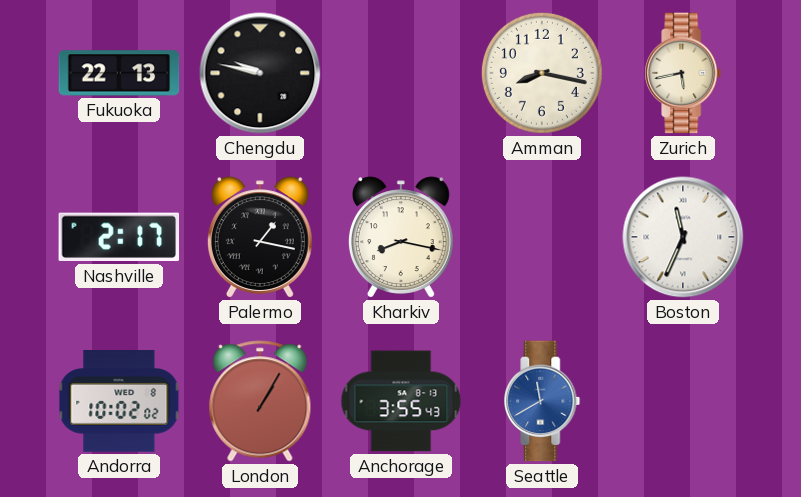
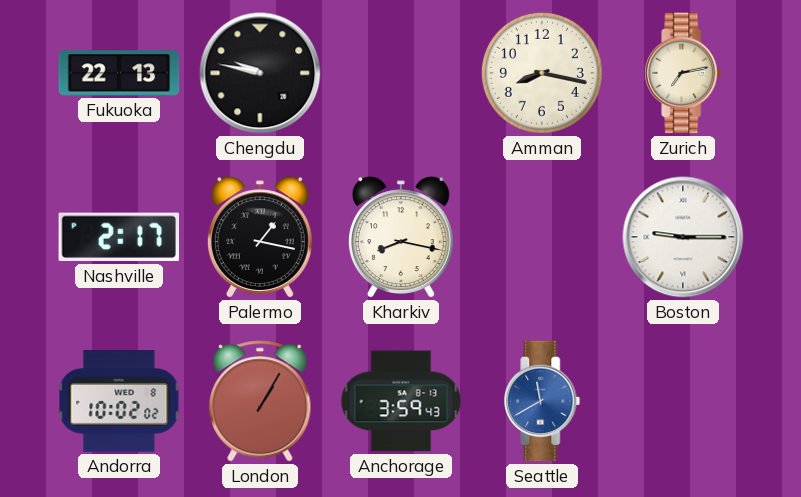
Zurich: 5:43 -> 7:13
Boston: 11:34 -> 9:15
Anchorage: 3:55 -> 3:59
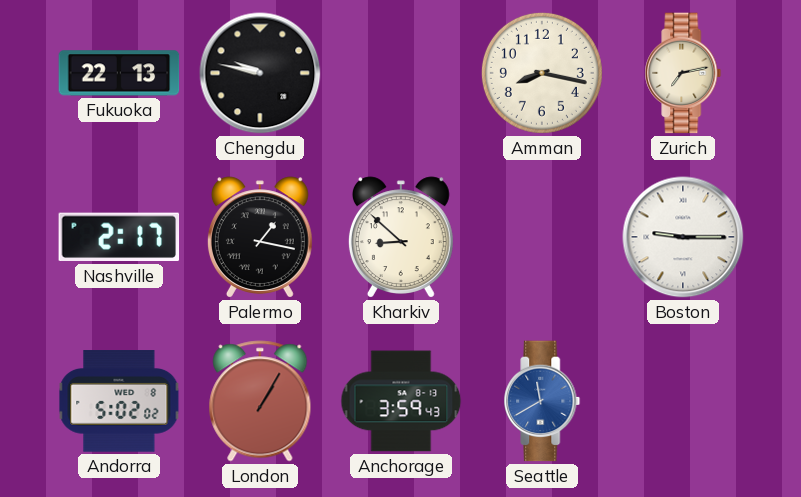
Kharkiv: 8:17 -> 8:52
Andorra: 10:02 -> 5:02
